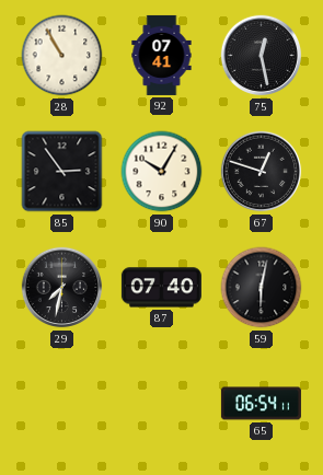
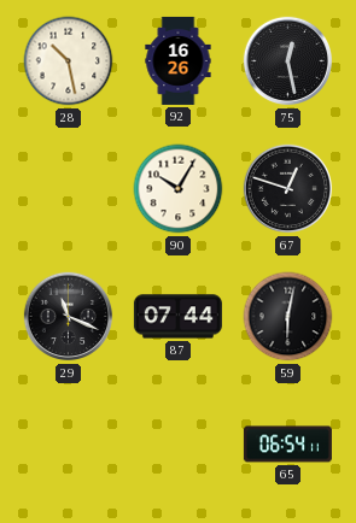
28: 10:55 -> 10:28
92: 07:41 -> 16:26
85: 2:54 -> none
29: 7:32 -> 11:19
87: 07:40 -> 07:44
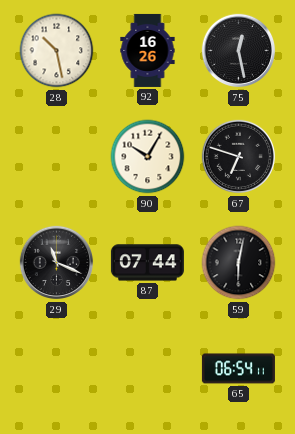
67: 12:48 -> 6:48
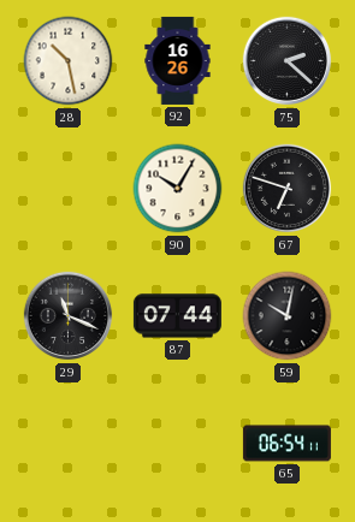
75: 12:28 -> 2:22
59: 6:02 -> 10:02
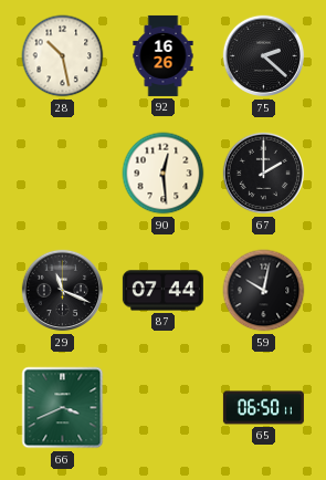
90: 10:05 -> 12:29
67: 6:48 -> 2:00
66: none -> 3:41
65: 06:54 -> 06:50
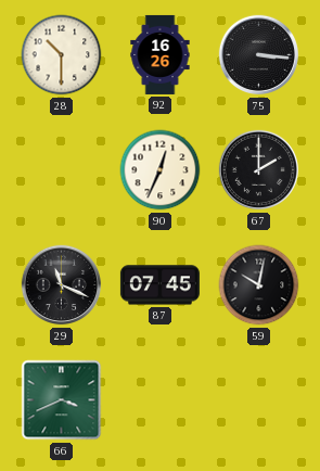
28: 10:28 -> 10:30
75: 2:22 -> 3:16
90: 12:29 -> 12:34
87: 07:44 -> 07:45
65: 06:50 -> none
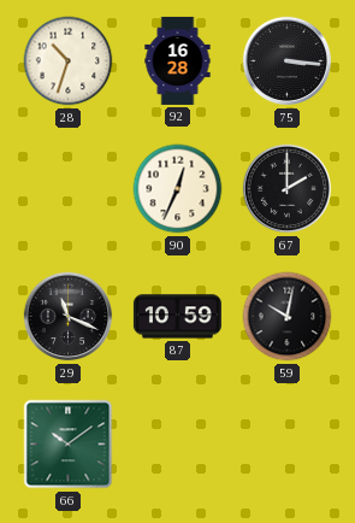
28: 10:30 -> 10:33
92: 16:26 -> 16:28
87: 07:45 -> 10:59
66: 3:41 -> 10:09
